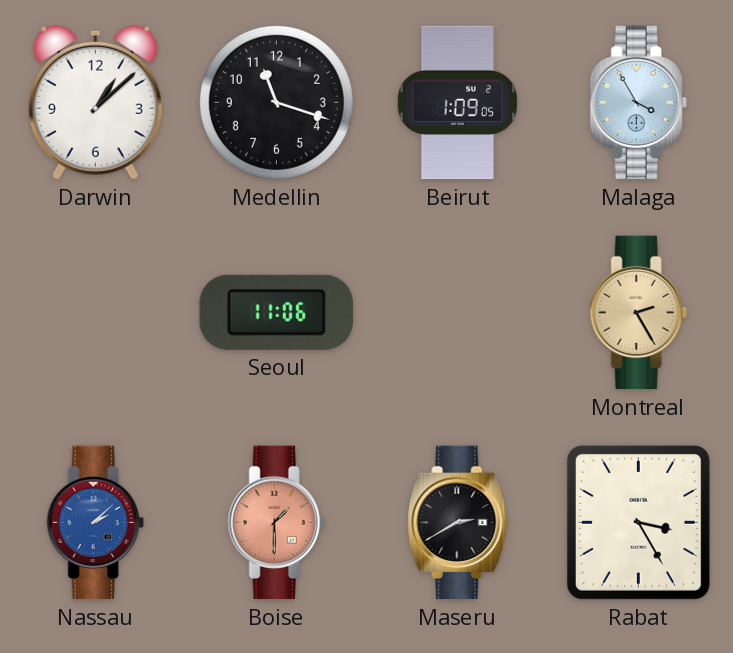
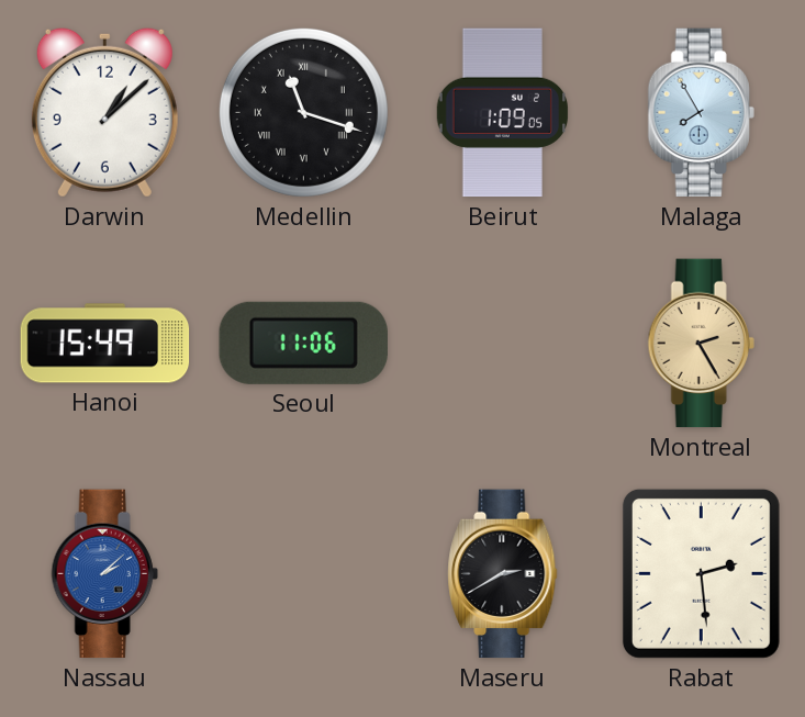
Medellin numerals: Arabic -> Roman
Malaga: 3:55 -> 7:55
Hanoi: none -> 15:49
Boise: 1:30 -> none
Rabat: 3:25 -> 2:29
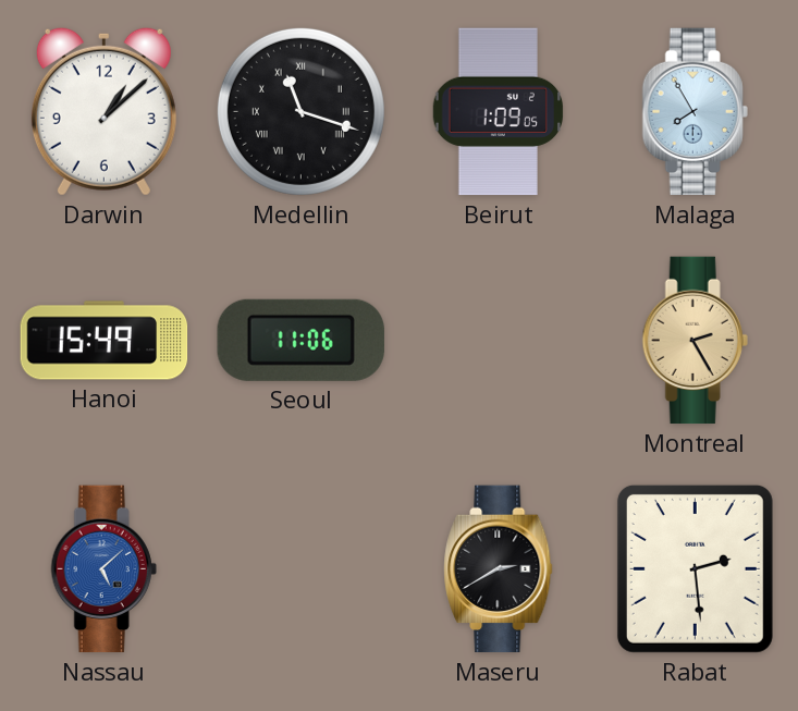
Nassau: 2:08 -> 5:08
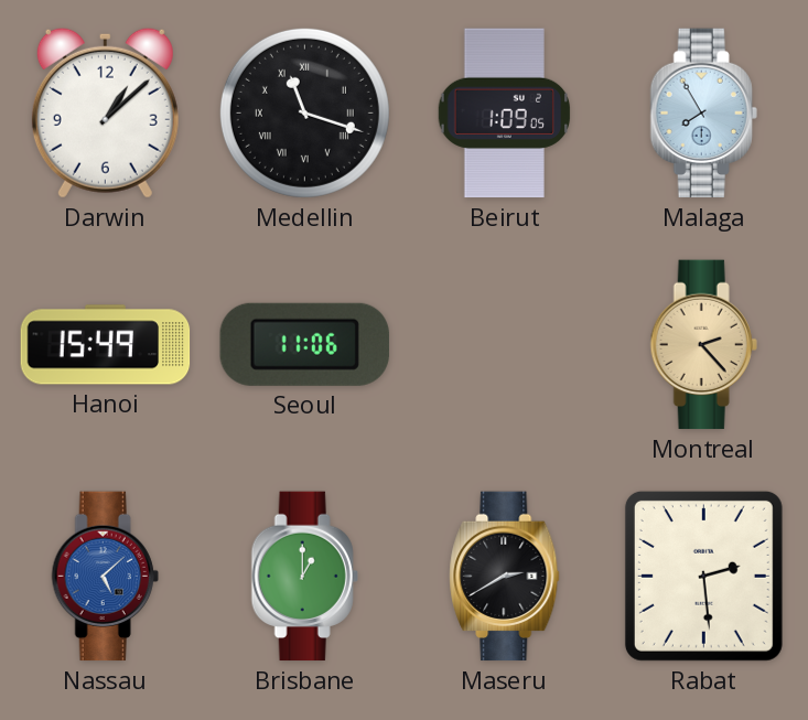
Montreal: 2:25 -> 2:23
Brisbane: none -> 1:00
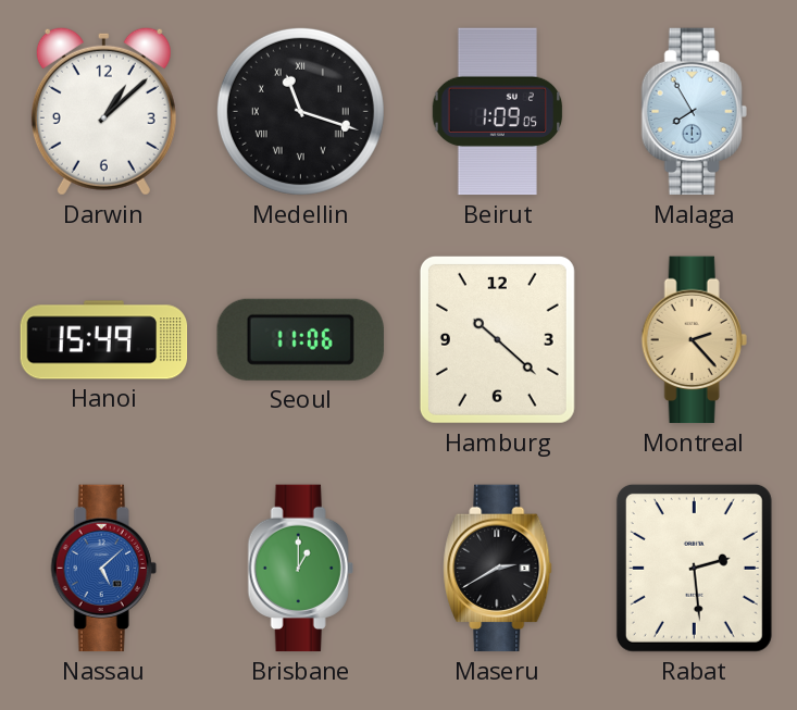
Hamburg: none -> 10:22
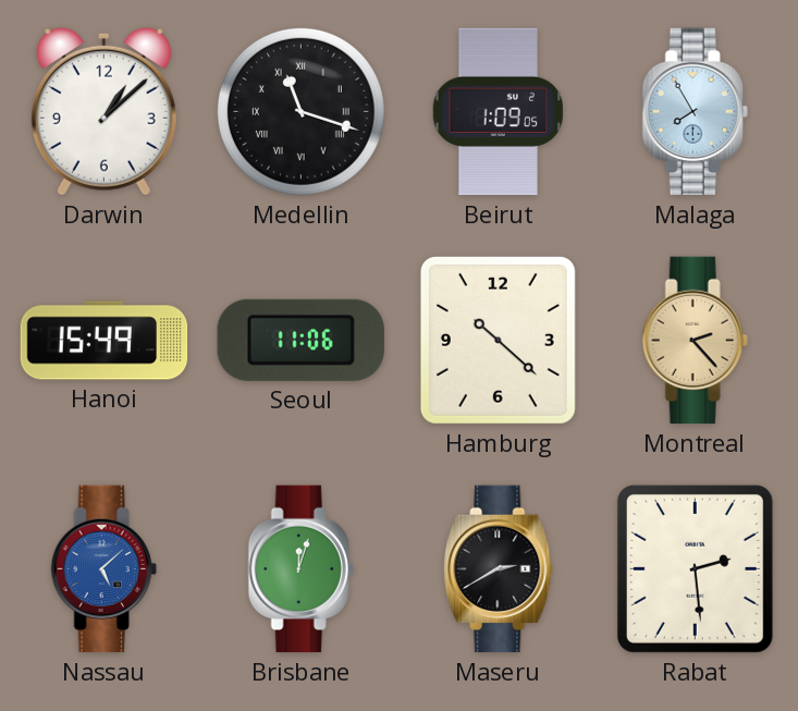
Brisbane: 1:00 -> 12:03
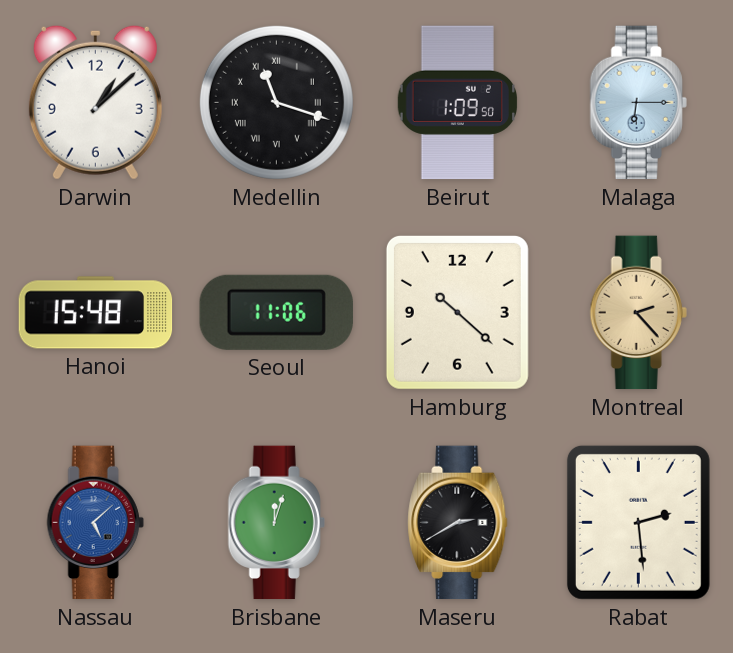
Beirut: 1:09:05 -> 1:09:50
Malaga: 7:55 -> 6:15
Hanoi: 15:49 -> 15:48
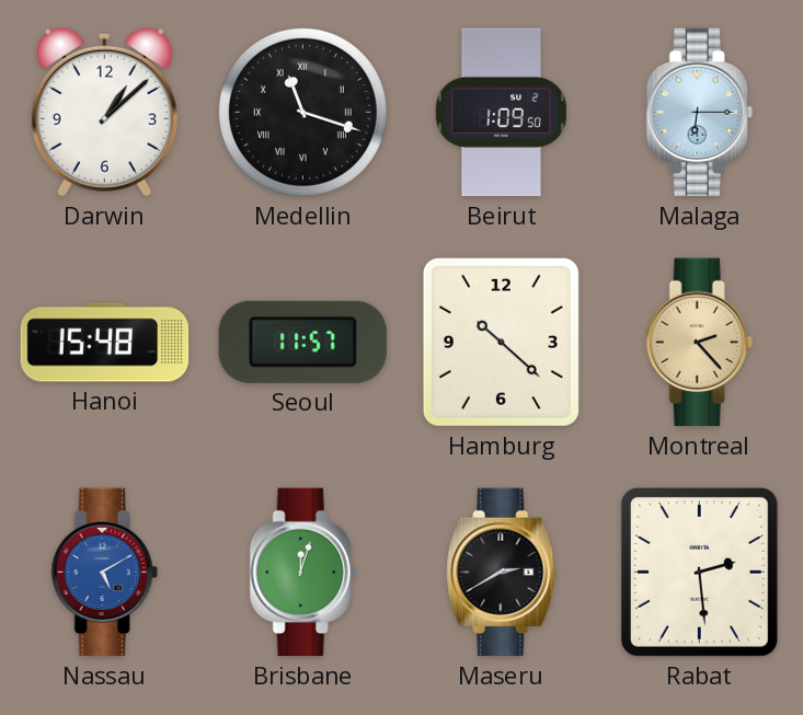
Seoul: 11:06 -> 11:57
Nassau: 5:08 -> 5:10
